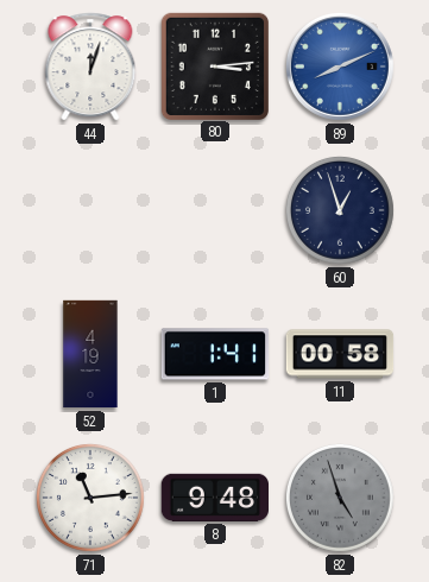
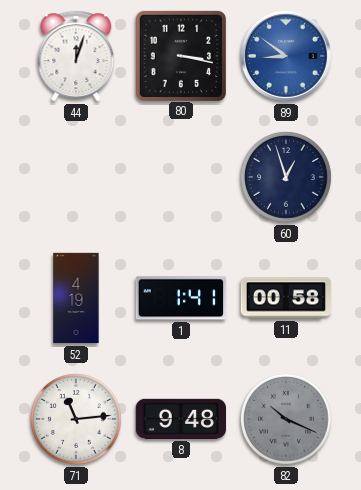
80: 3:14 -> 3:17
89: 8:11 -> 8:51
82: 4:57 -> 10:19
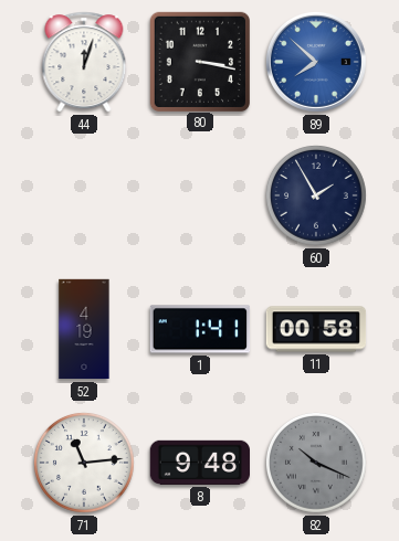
89: 8:51 -> 7:52
60: 12:57 -> 1:55
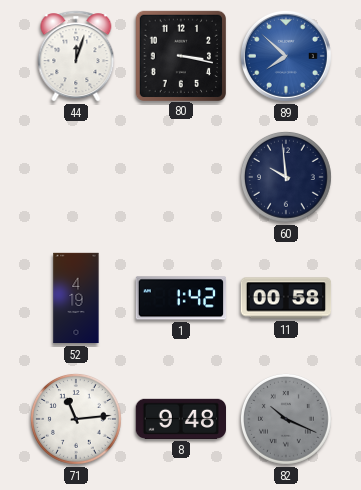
60: 1:55 -> 9:59
1: 1:41 -> 1:42
